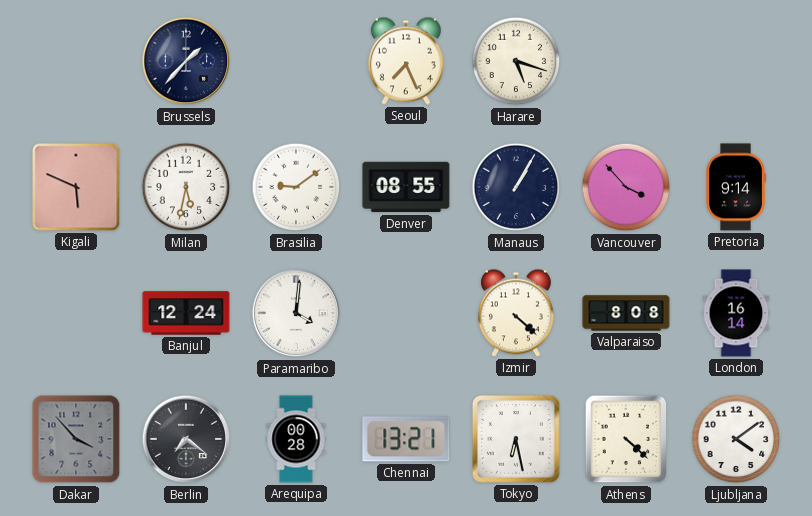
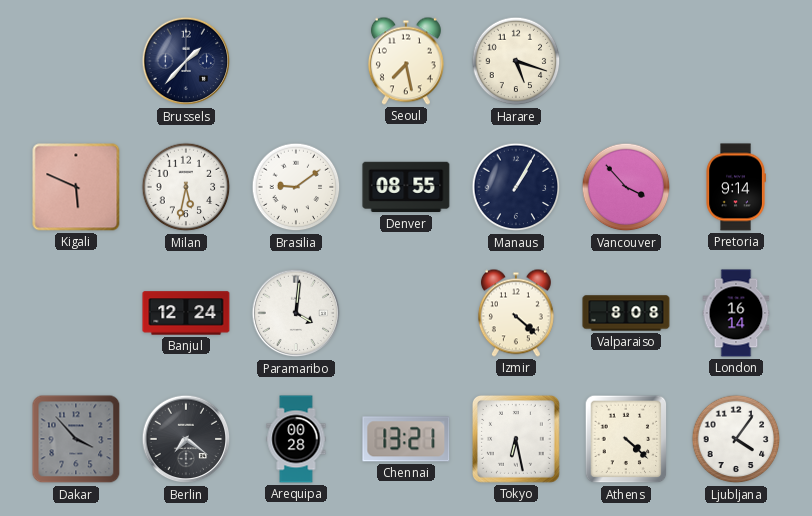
Seoul: 7:26 -> 7:28
Ljubljana: 4:09 -> 4:06
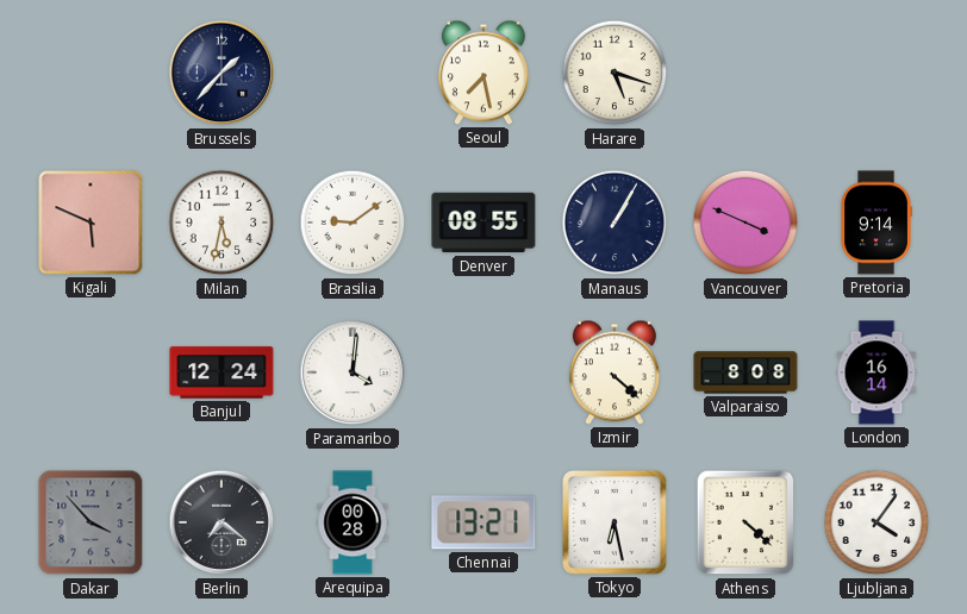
Vancouver: 3:53 -> 3:49
